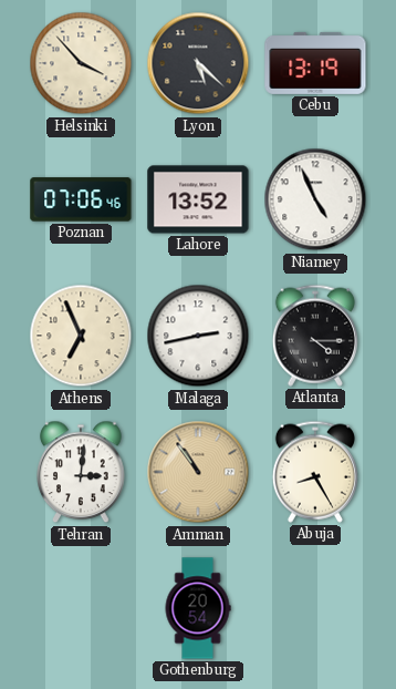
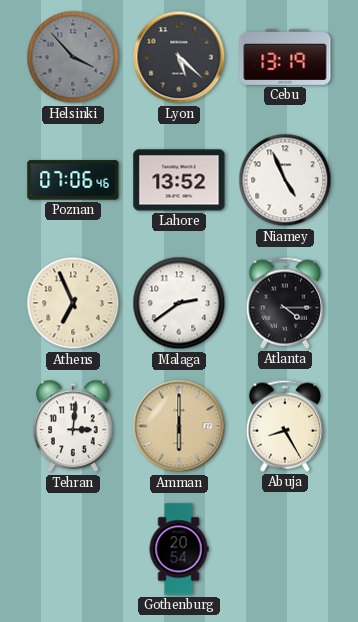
Helsinki dial: cream -> grey
Malaga: 2:43 -> 2:39
Amman: 10:54 -> 6:00
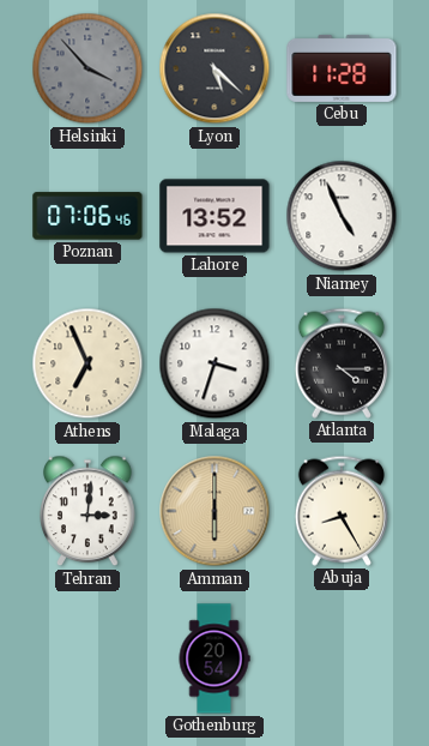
Cebu: 13:19 -> 11:28
Malaga: 2:39 -> 3:33
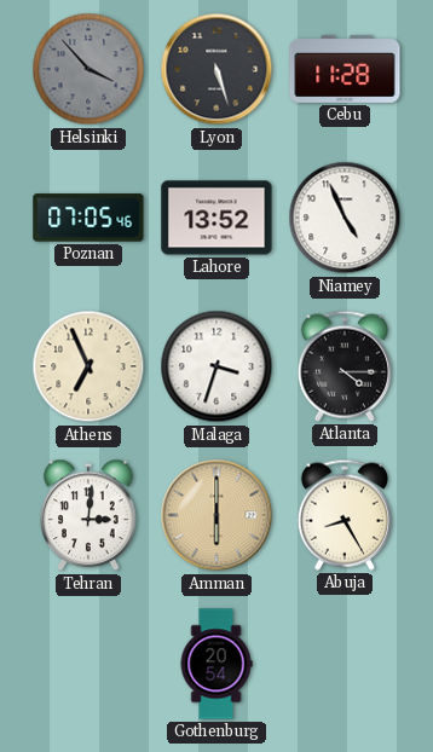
Lyon: 5:22 -> 5:27
Poznan: 07:06 -> 07:05
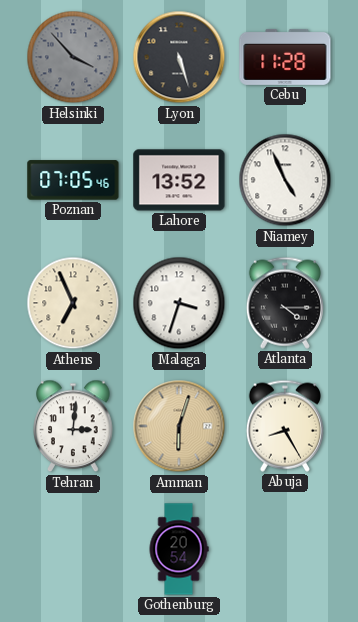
Amman: 6:00 -> 6:03
